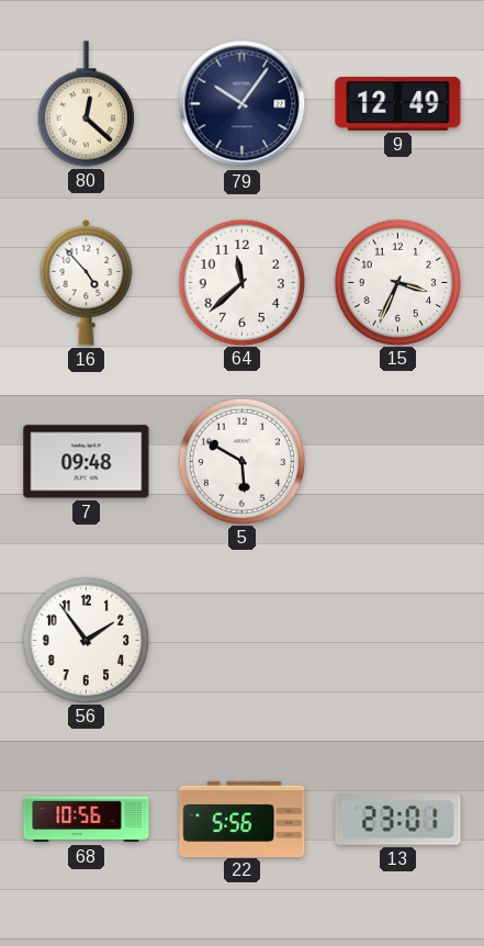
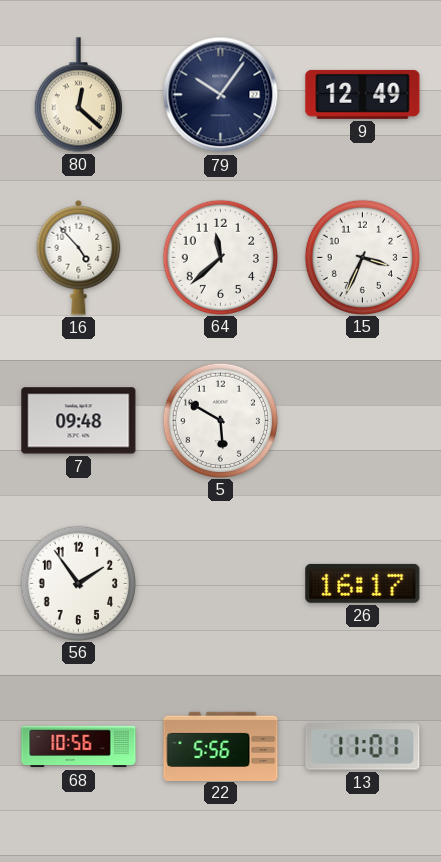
26: none -> 16:17
13: 23:01 -> 11:01
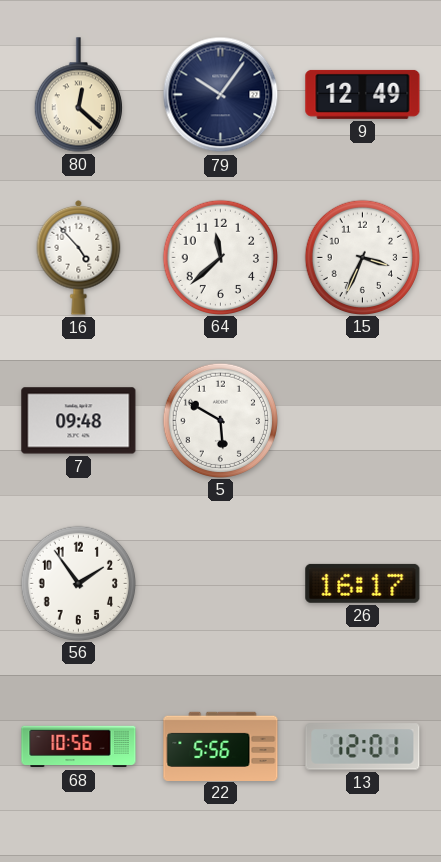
13: 11:01 -> 12:01
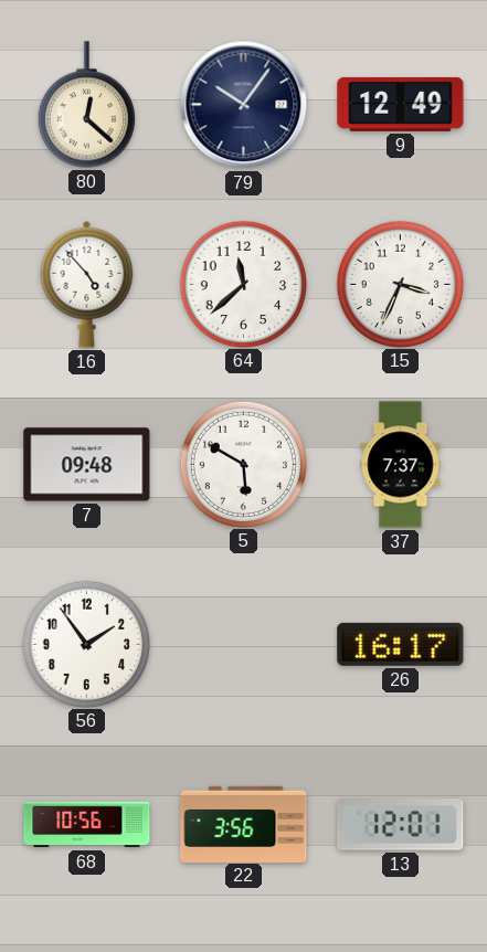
37: none -> 7:37
22: 5:56 -> 3:56
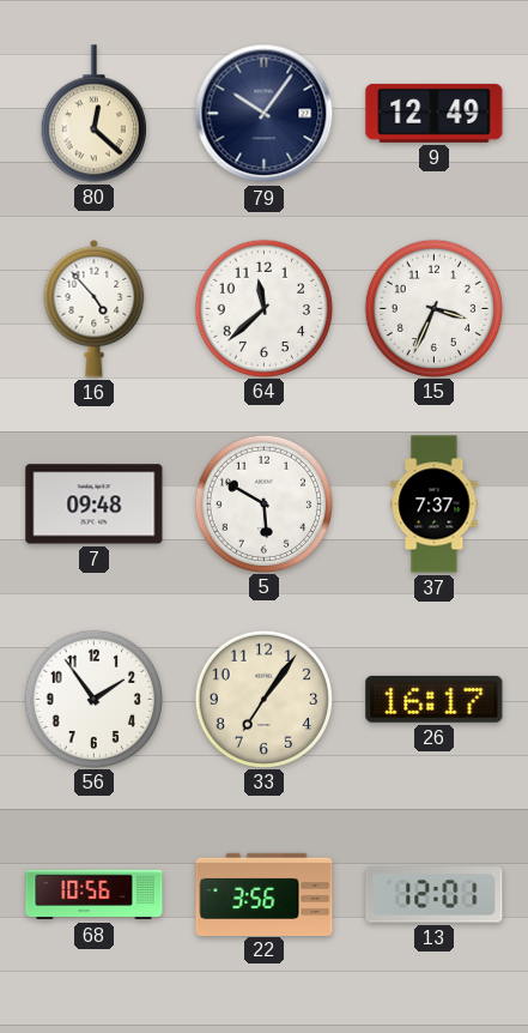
33: none -> 7:06
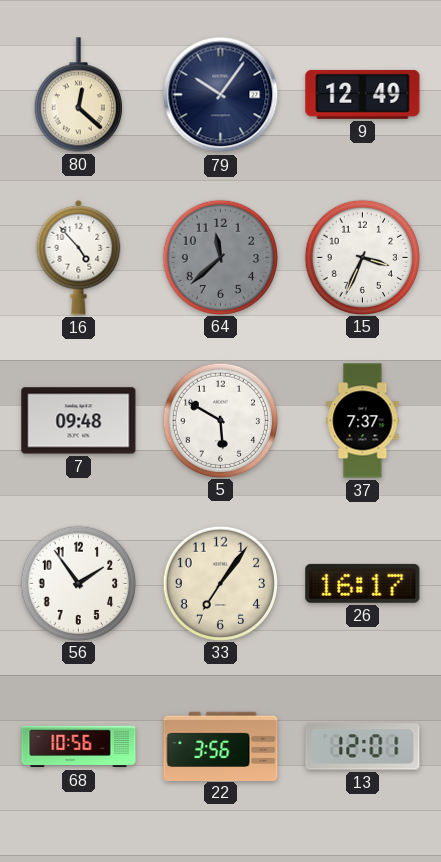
64 dial: white -> grey
